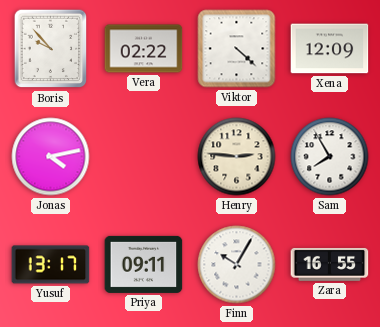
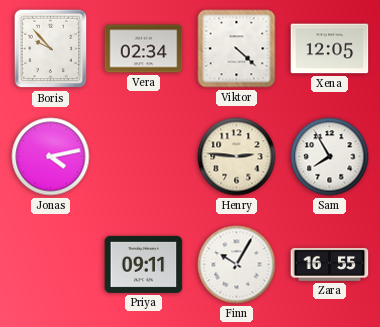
Vera: 02:22 -> 02:34
Xena: 12:09 -> 12:05
Yusuf: 13:17 -> none
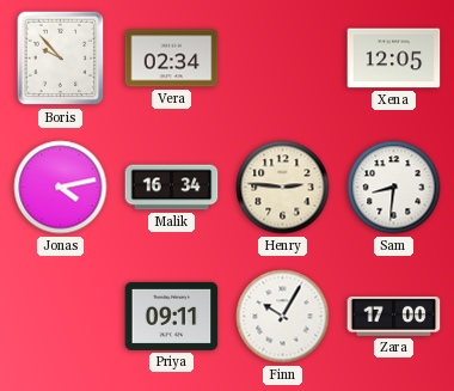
Viktor: 4:22 -> none
Malik: none -> 16:34
Sam: 7:55 -> 8:31
Zara: 16:55 -> 17:00
